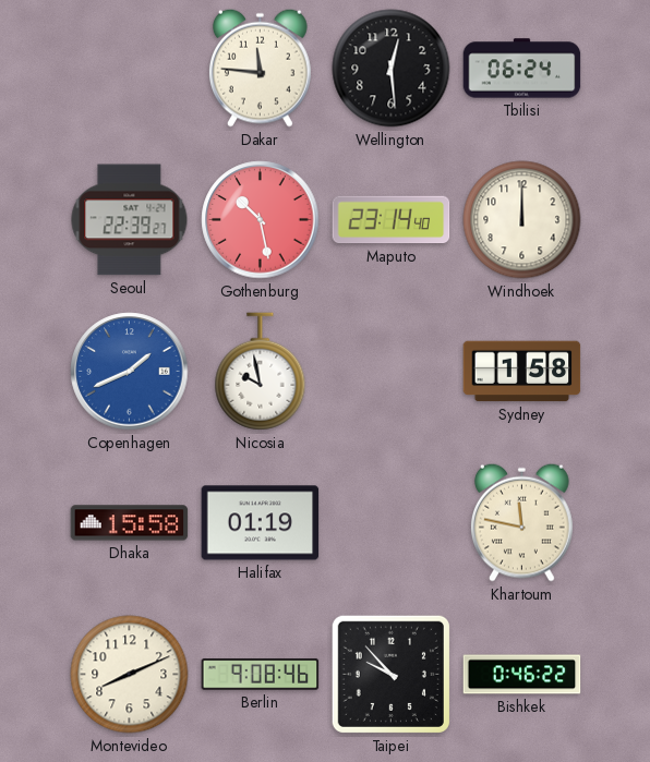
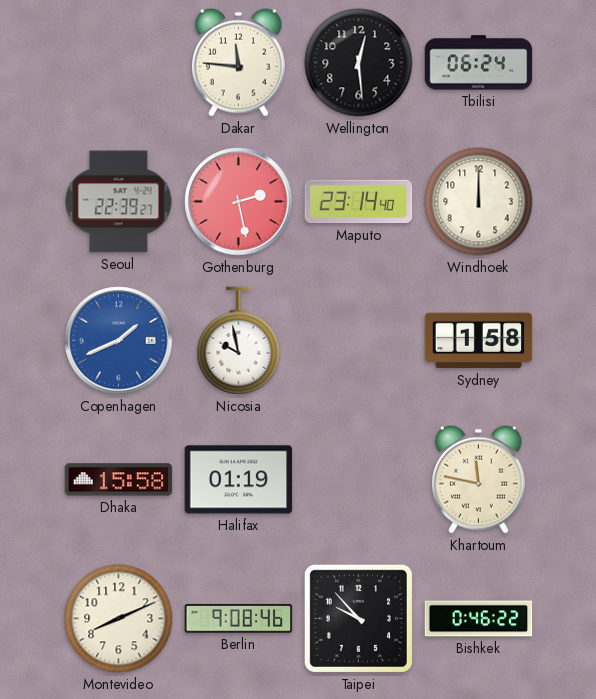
Gothenburg: 10:28 -> 2:28
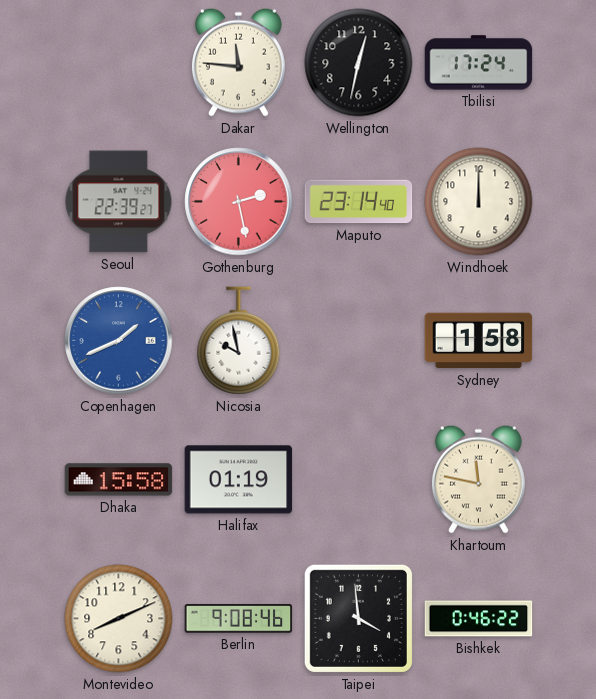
Wellington: 12:29 -> 12:32
Tbilisi: 06:24 -> 17:24
Taipei: 9:53 -> 3:59
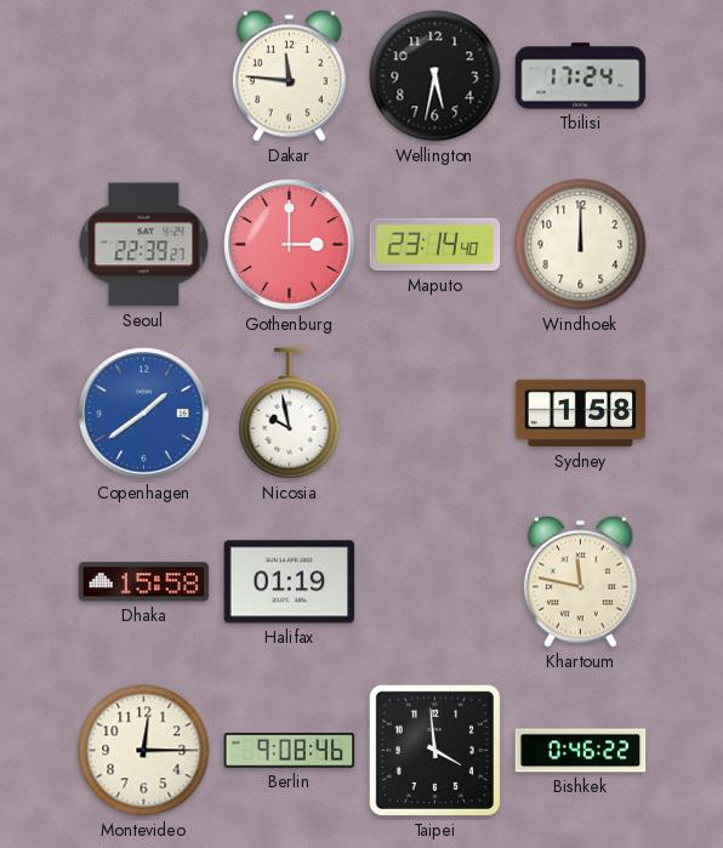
Wellington: 12:32 -> 5:32
Gothenburg: 2:28 -> 3:00
Copenhagen: 1:41 -> 1:39
Montevideo: 8:11 -> 12:15
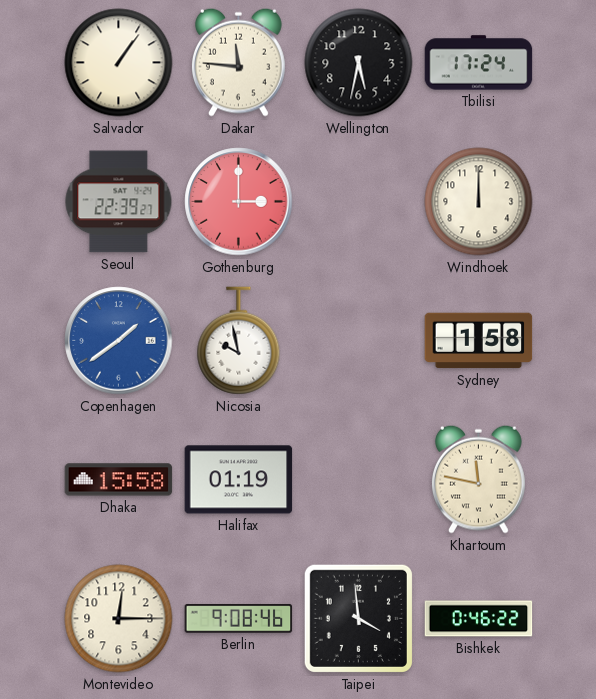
Salvador: none -> 1:06
Maputo: 23:14 -> none
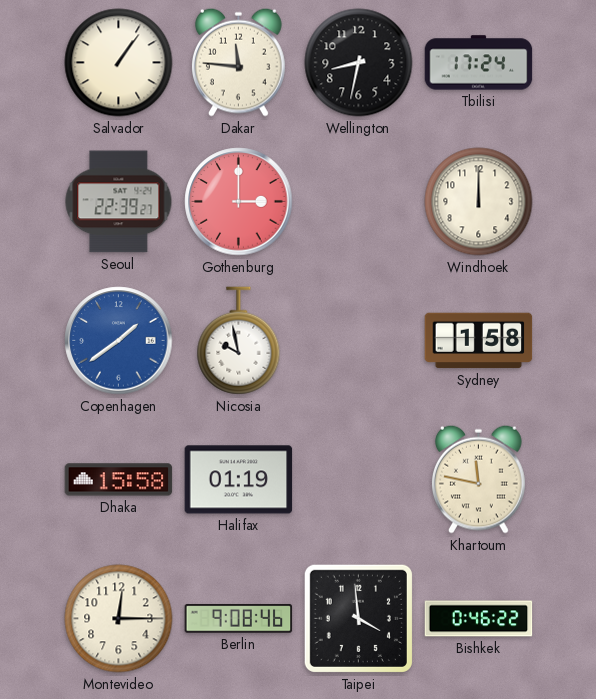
Wellington: 5:32 -> 8:32
